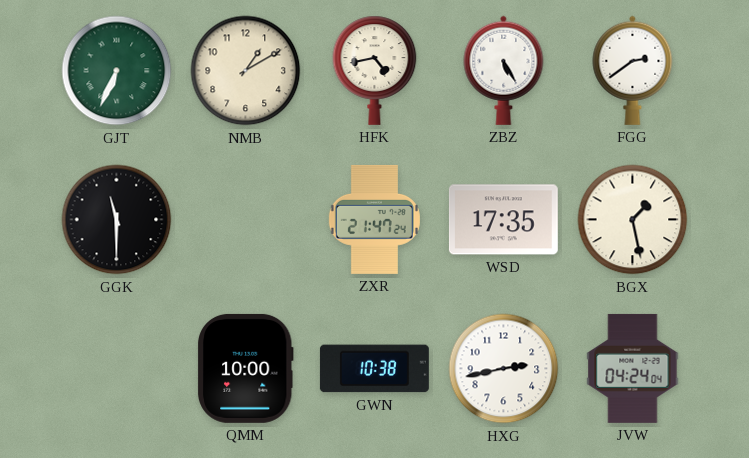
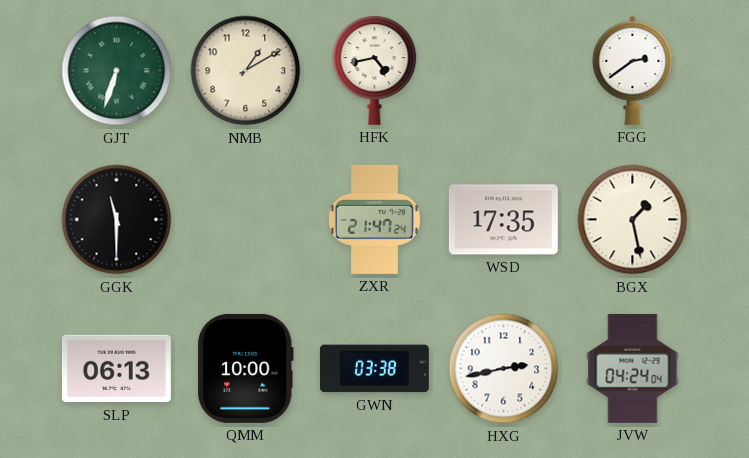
GJT: 6:34 -> 6:33
ZBZ: 5:25 -> none
SLP: none -> 06:13
GWN: 10:38 -> 03:38
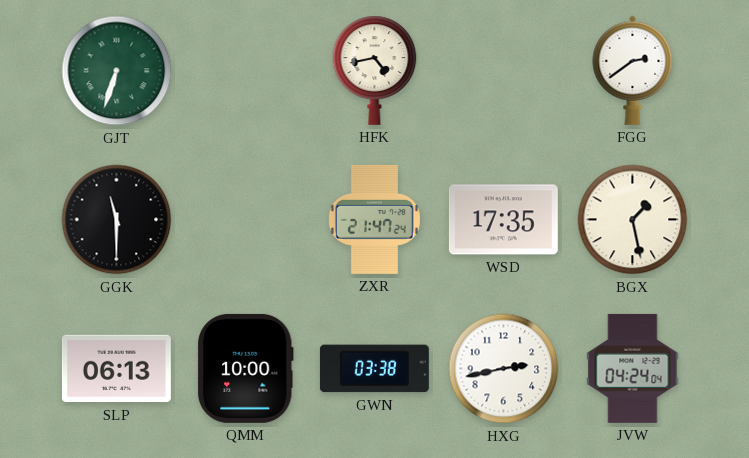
NMB: 1:10 -> none
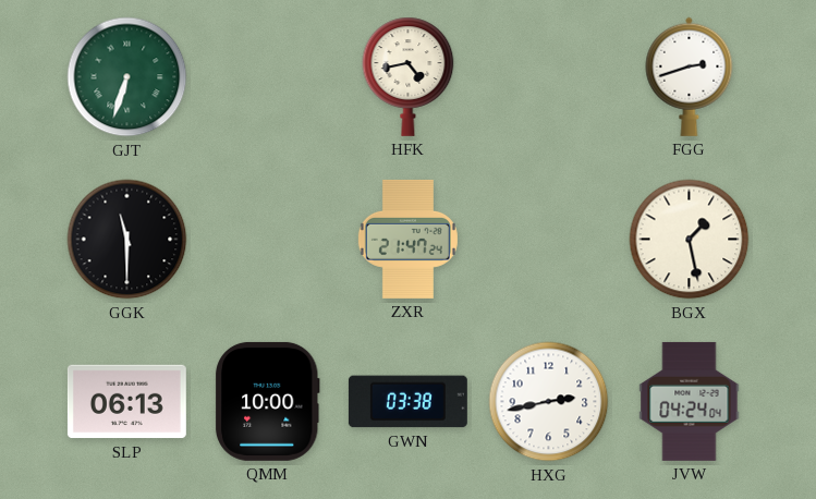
FGG: 2:39 -> 2:42
WSD: 17:35 -> none
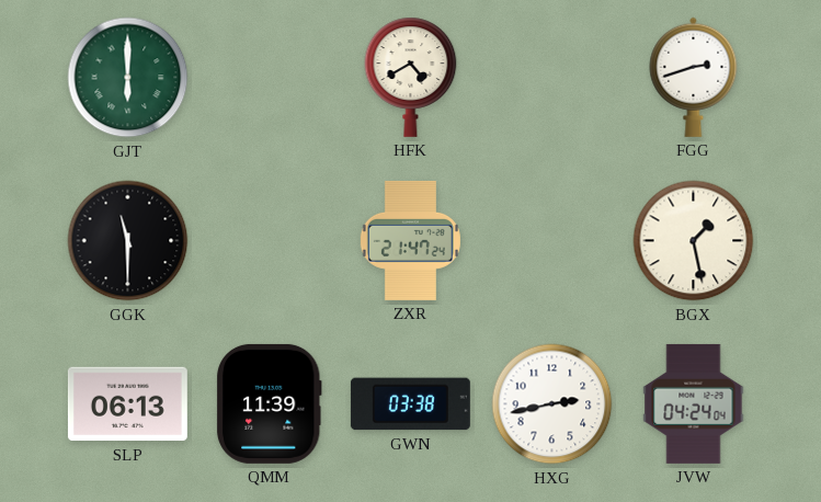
GJT: 6:33 -> 6:00
HFK: 4:43 -> 4:40
QMM: 10:00 -> 11:39
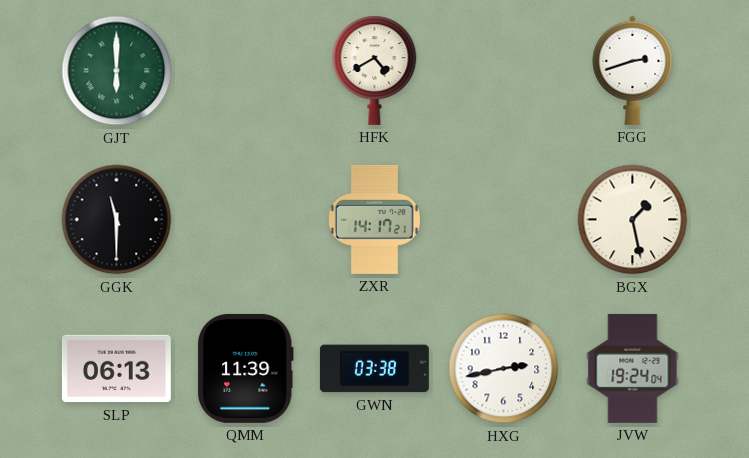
ZXR: 21:47 -> 14:17
JVW: 04:24 -> 19:24
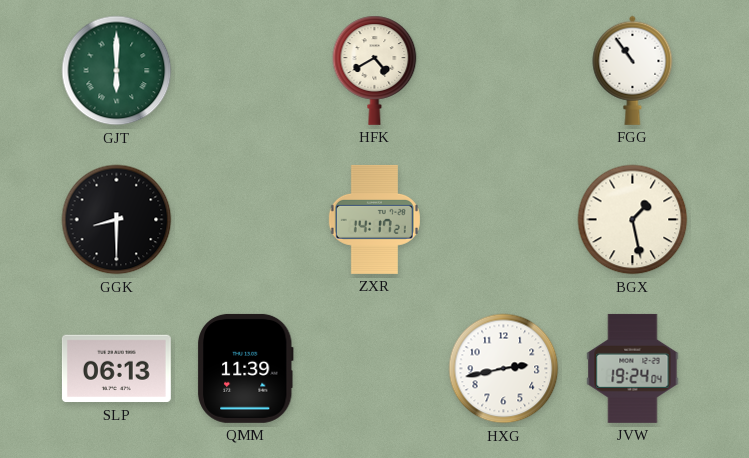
FGG: 2:42 -> 10:54
GGK: 11:30 -> 8:30
GWN: 03:38 -> none
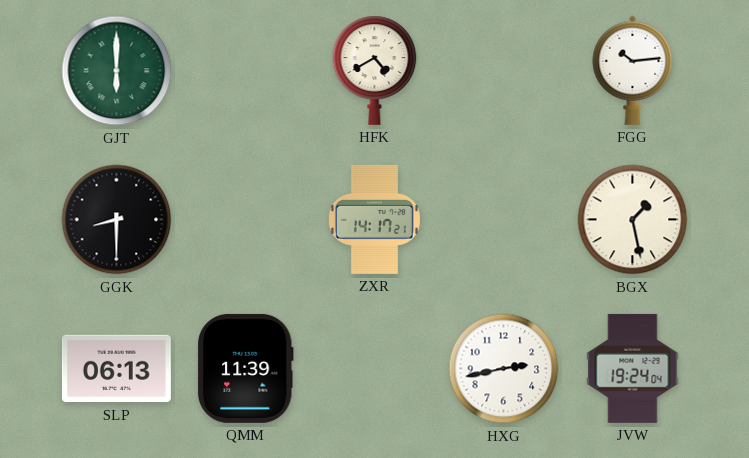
FGG: 10:54 -> 10:14
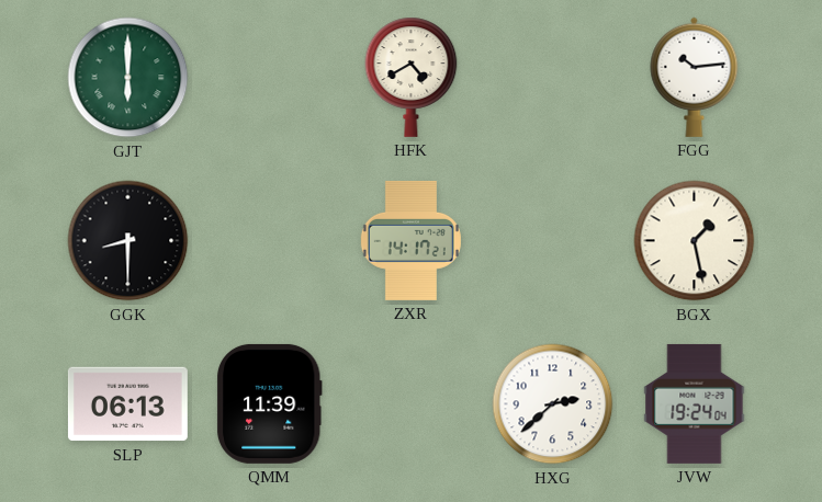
HXG: 2:43 -> 2:38
